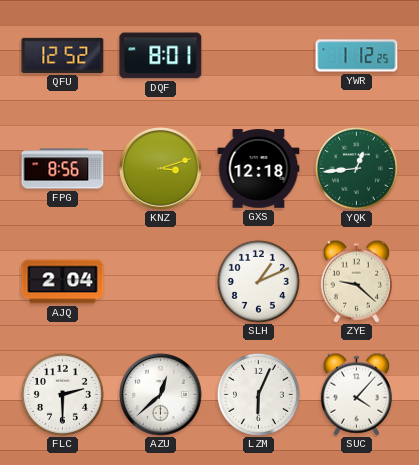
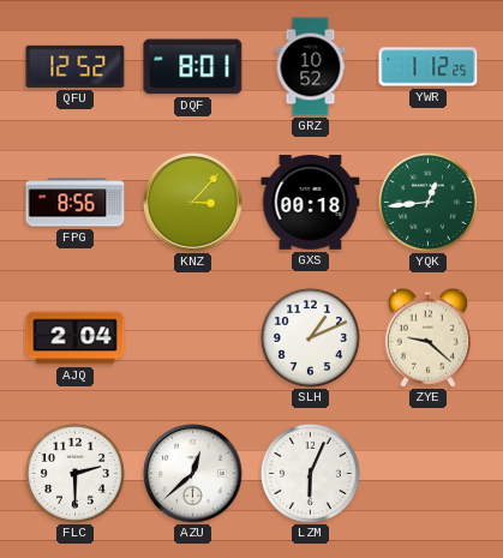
GRZ: none -> 10:52
KNZ: 3:12 -> 3:07
GXS: 12:18 -> 00:18
SUC: 4:07 -> none
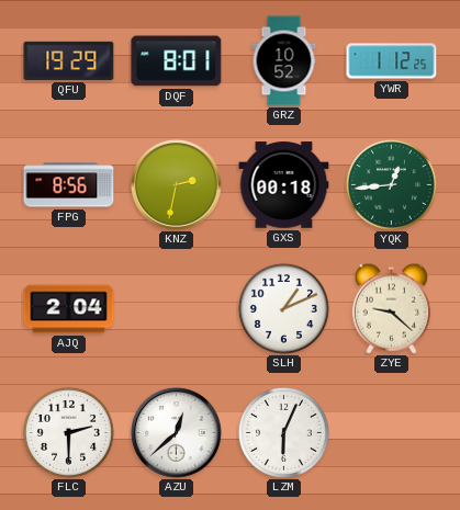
QFU: 12:52 -> 19:29
KNZ: 3:07 -> 2:32
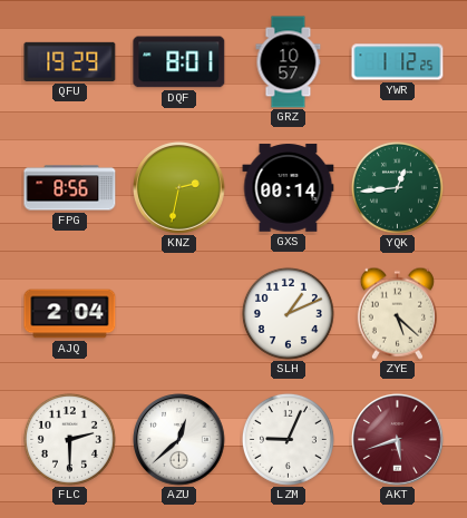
GRZ: 10:52 -> 10:57
GXS: 00:18 -> 00:14
ZYE: 9:22 -> 5:22
LZM: 6:04 -> 9:04
AKT: none -> 5:42
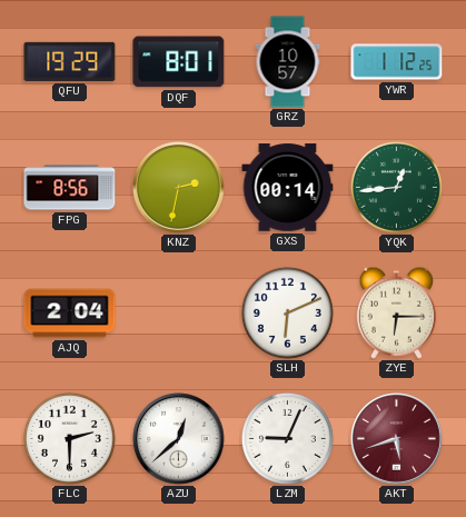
SLH: 1:11 -> 6:11
ZYE: 5:22 -> 6:15
